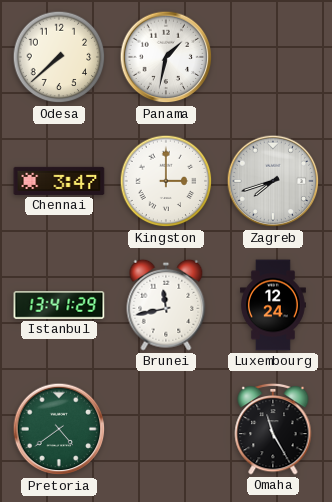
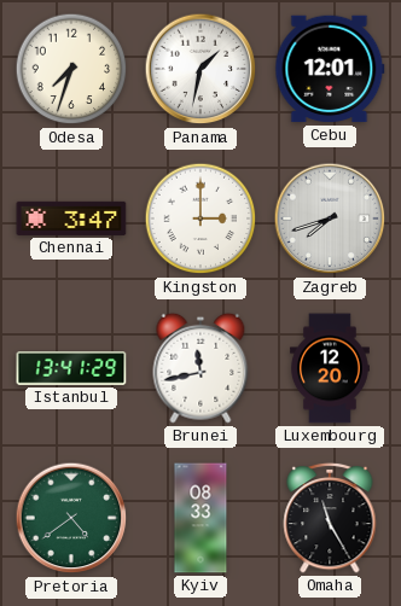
Odesa: 7:38 -> 7:33
Cebu: none -> 12:01
Luxembourg: 12:24 -> 12:20
Kyiv: none -> 08:33
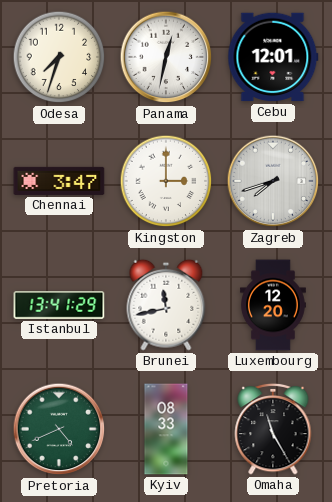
Panama: 1:32 -> 12:32
Pretoria: 4:39 -> 4:41
